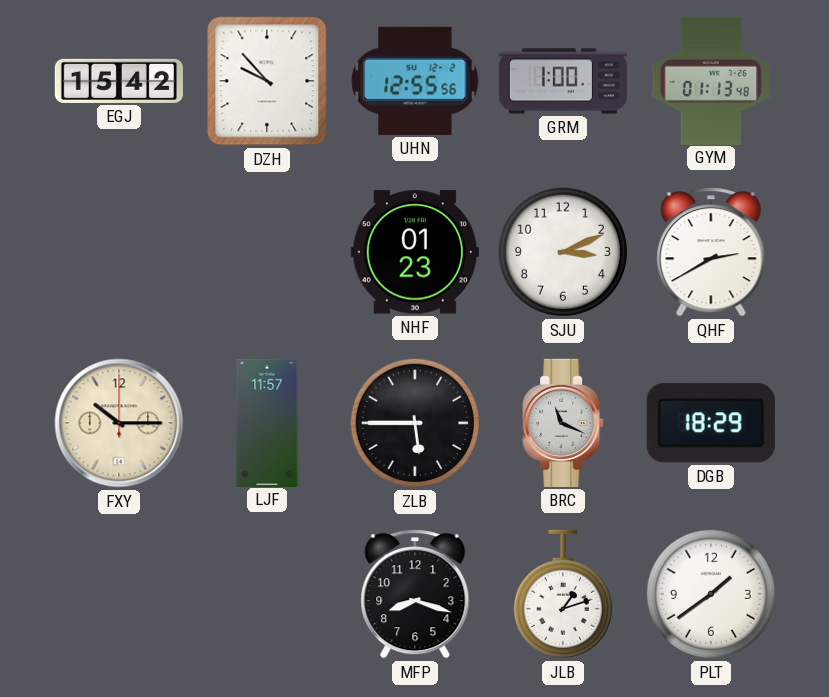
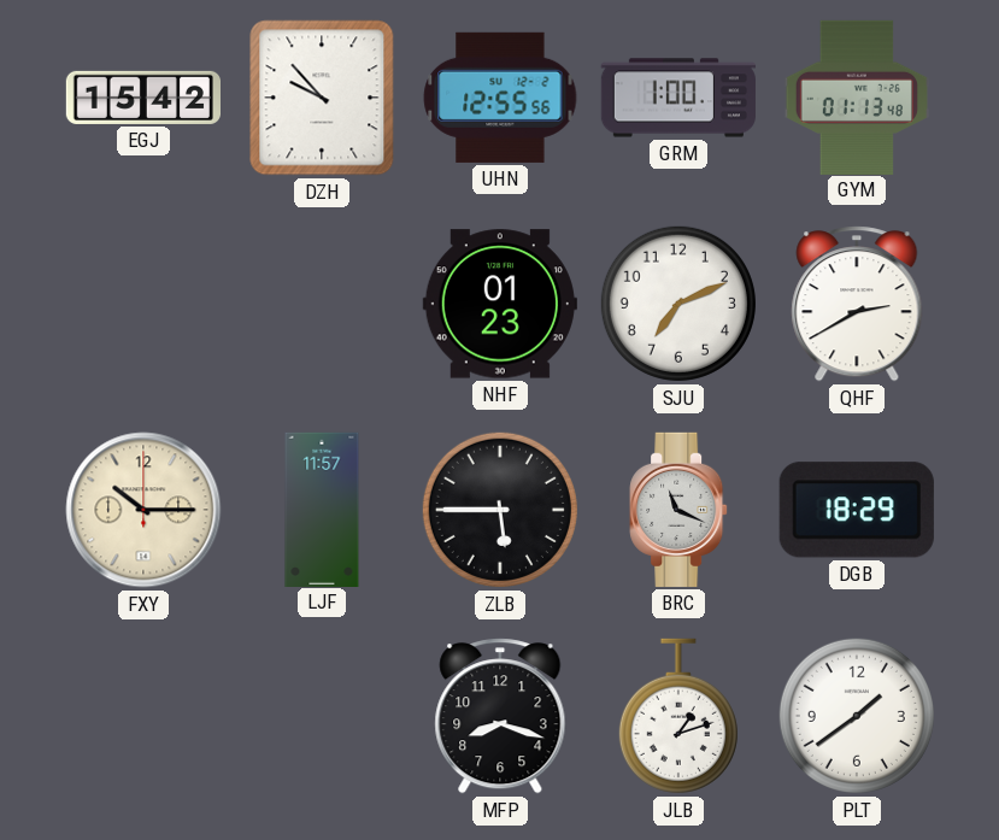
SJU: 3:11 -> 7:11
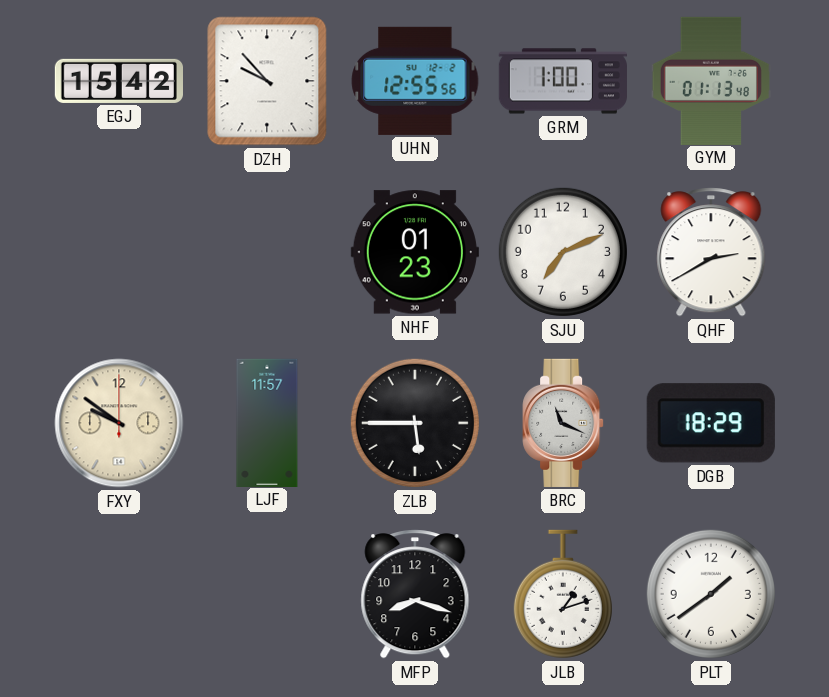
FXY: 10:15 -> 9:51
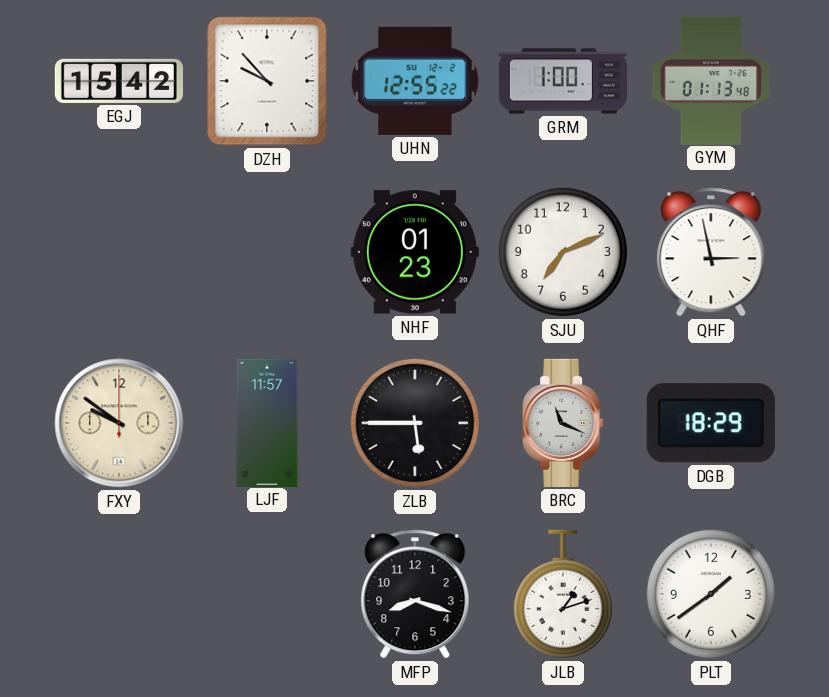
UHN: 12:55:56 -> 12:55:22
QHF: 2:40 -> 2:58
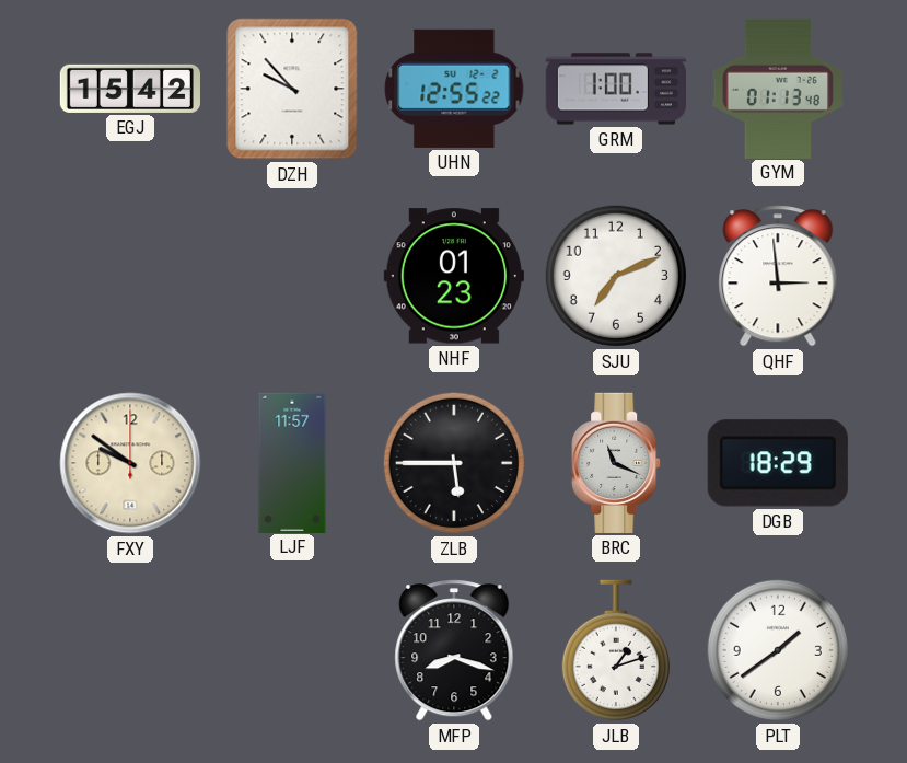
QHF: 2:58 -> 2:59
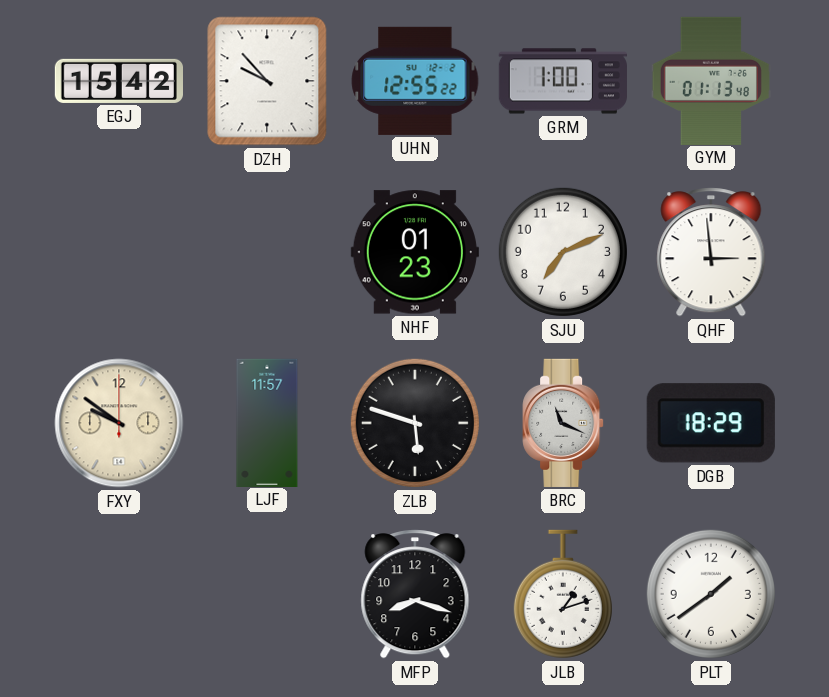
ZLB: 5:45 -> 5:48
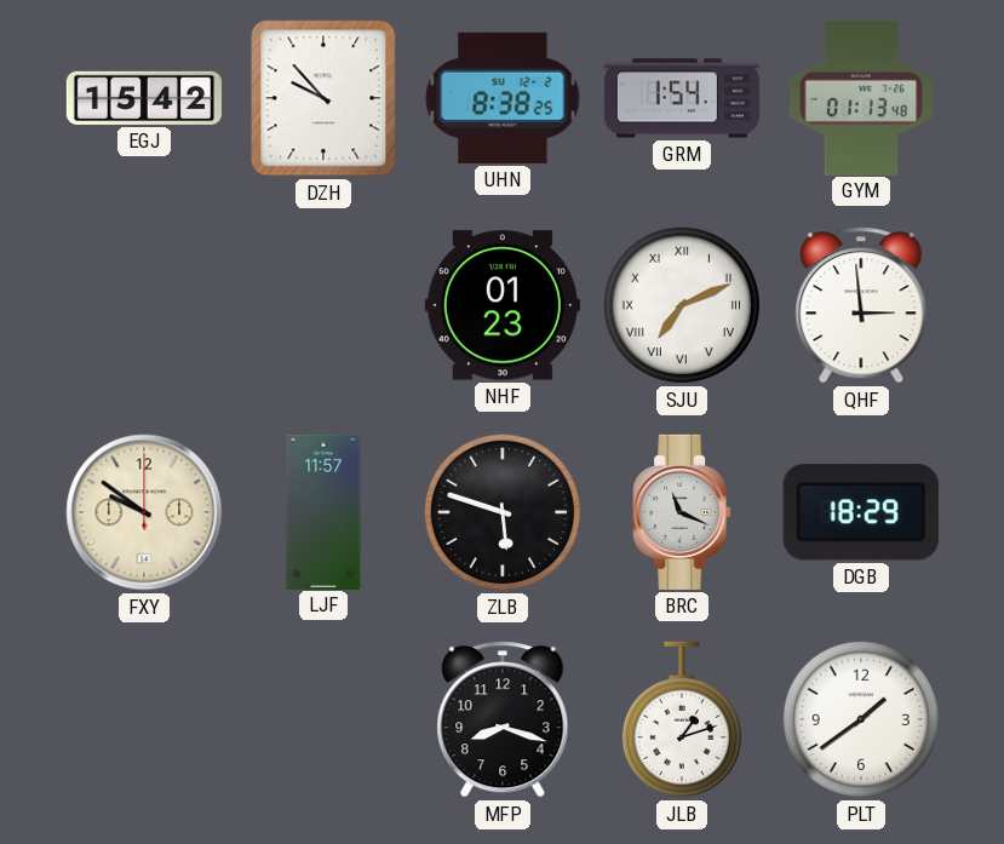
UHN: 12:55 -> 8:38
GRM: 1:00 -> 1:54
SJU numerals: Arabic -> Roman
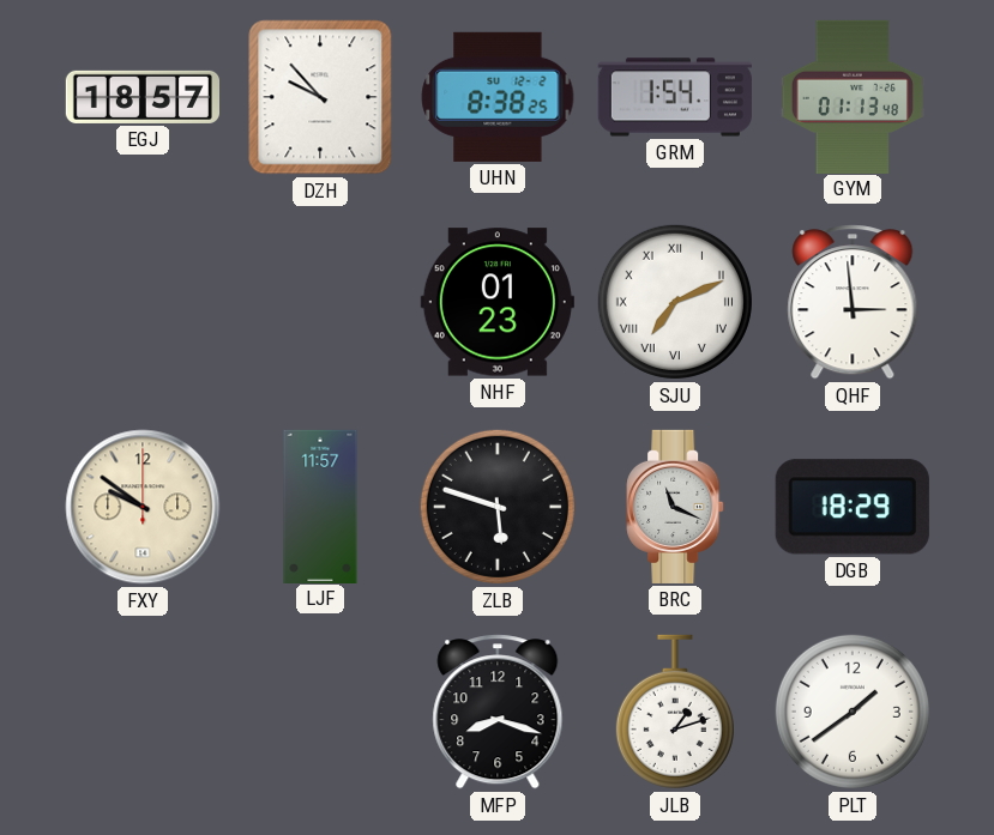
EGJ: 15:42 -> 18:57
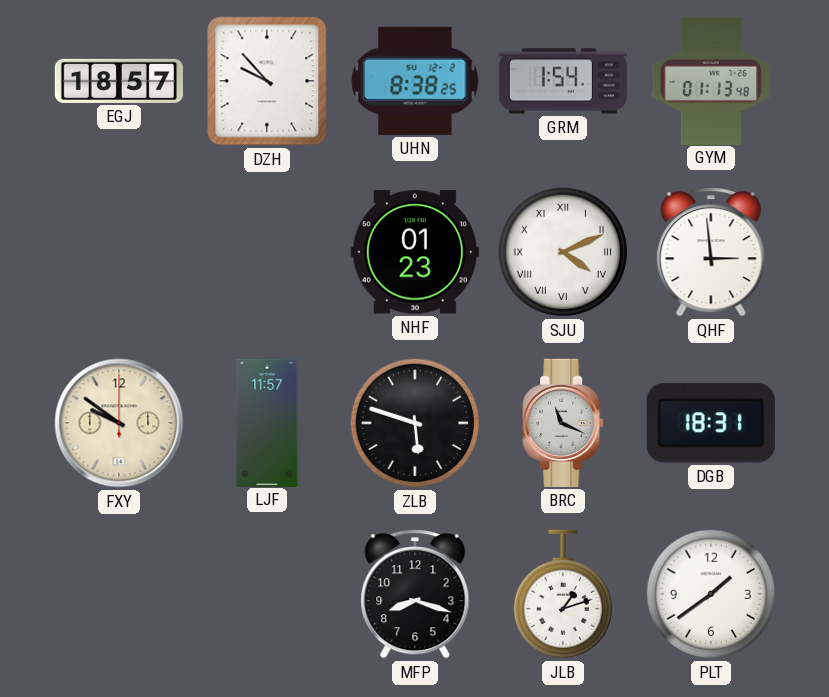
SJU: 7:11 -> 4:11
DGB: 18:29 -> 18:31
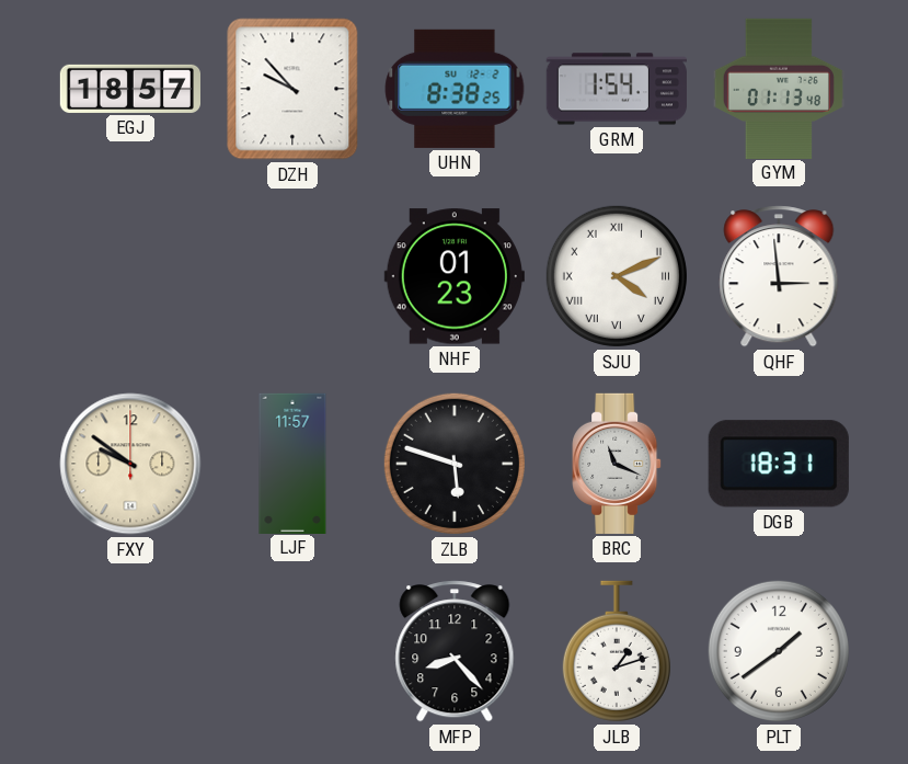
MFP: 8:18 -> 8:23
